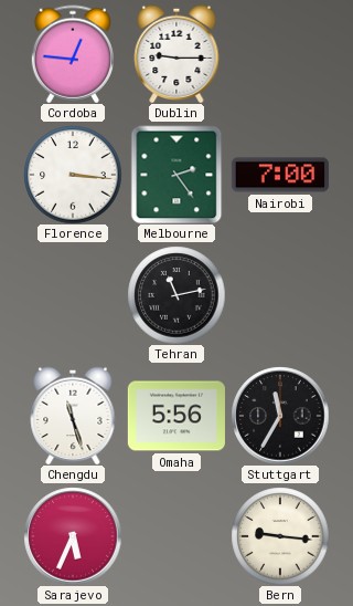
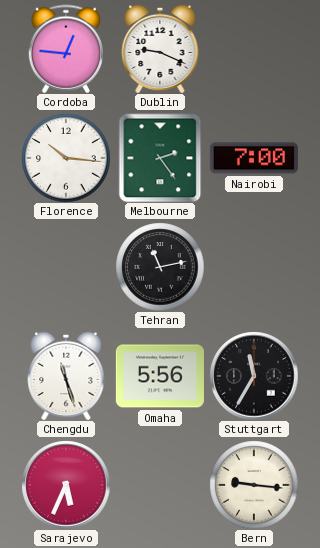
Dublin: 9:15 -> 9:19
Florence: 3:16 -> 10:16
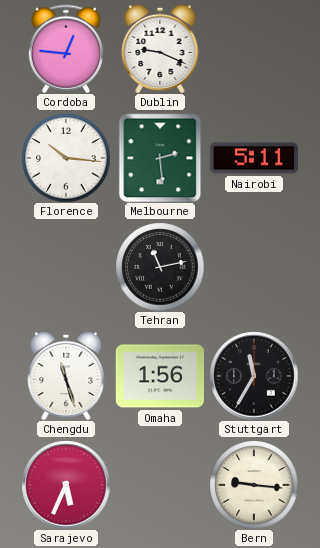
Melbourne: 2:24 -> 2:29
Nairobi: 7:00 -> 5:11
Omaha: 5:56 -> 1:56
